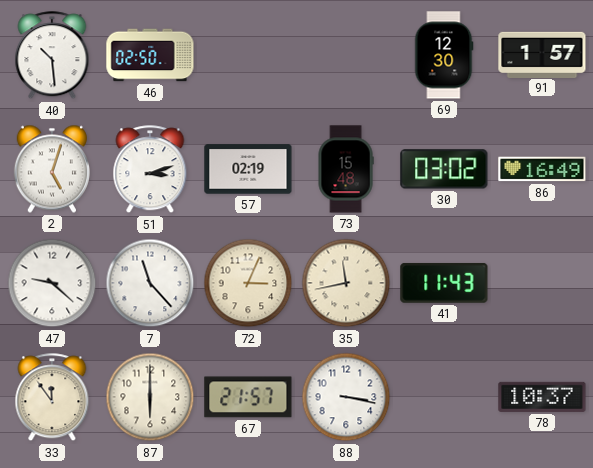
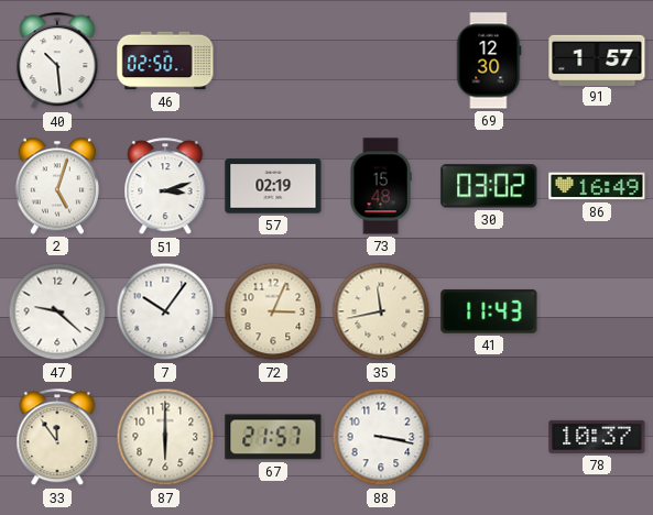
7: 11:23 -> 10:06
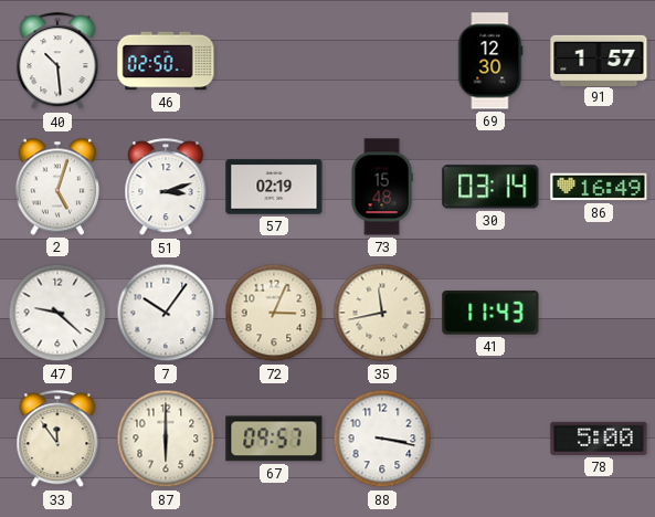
30: 03:02 -> 03:14
67: 21:57 -> 09:57
78: 10:37 -> 5:00
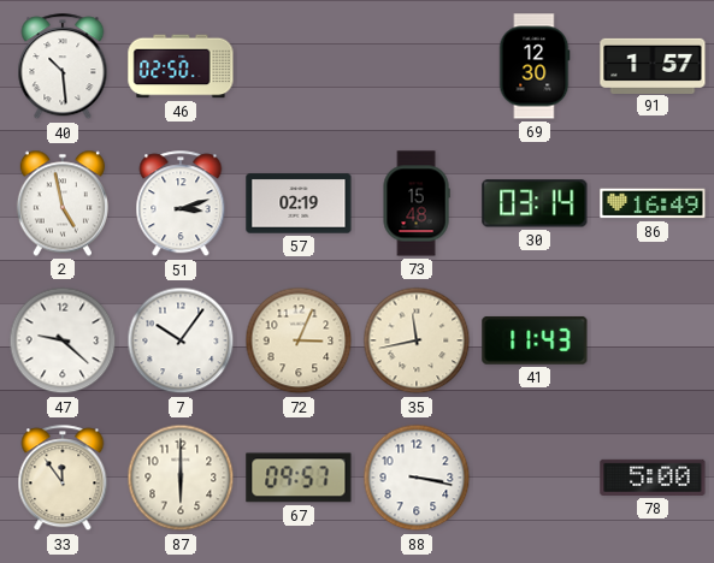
2: 5:03 -> 4:58
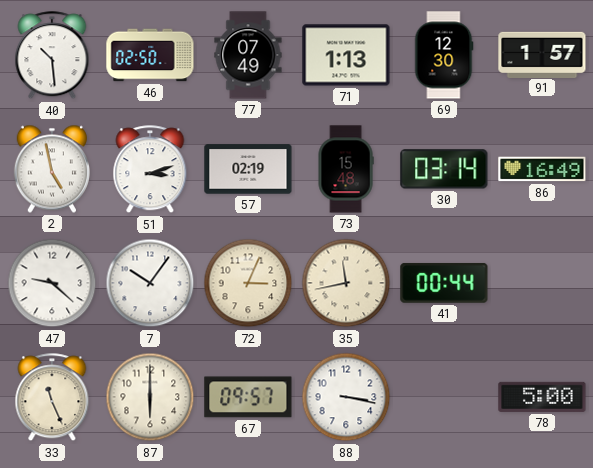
77: none -> 07:49
71: none -> 1:13
41: 11:43 -> 00:44
33: 11:54 -> 11:26
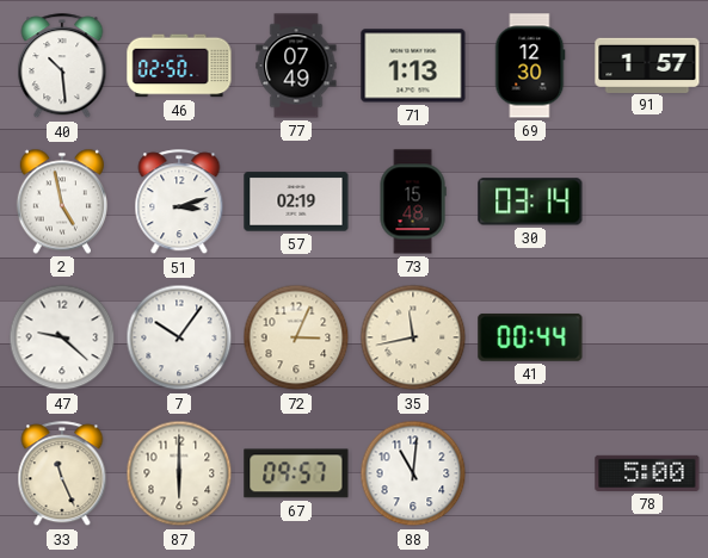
86: 16:49 -> none
88: 3:17 -> 11:01
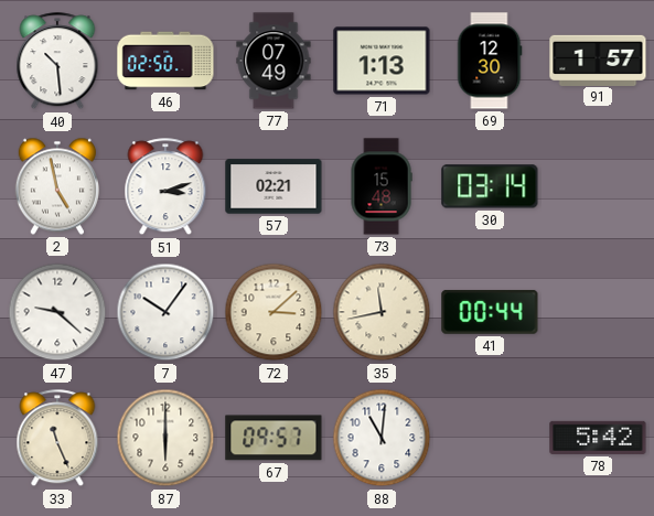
57: 02:19 -> 02:21
72: 3:04 -> 3:08
78: 5:00 -> 5:42
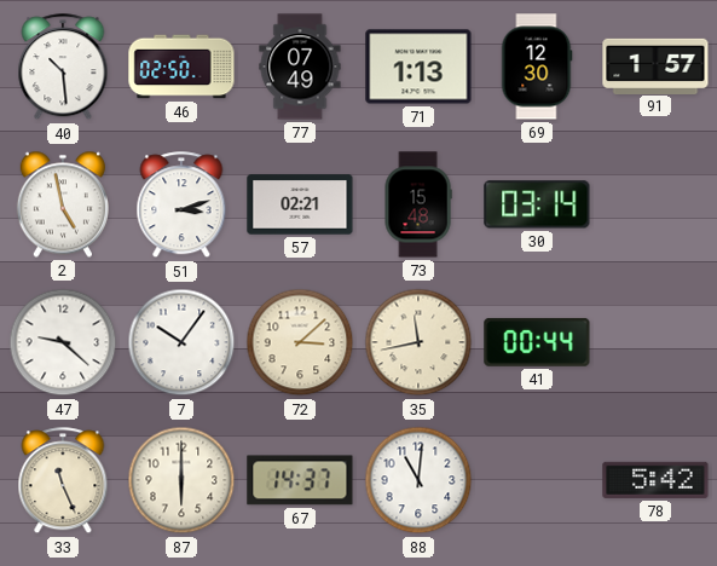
67: 09:57 -> 14:37
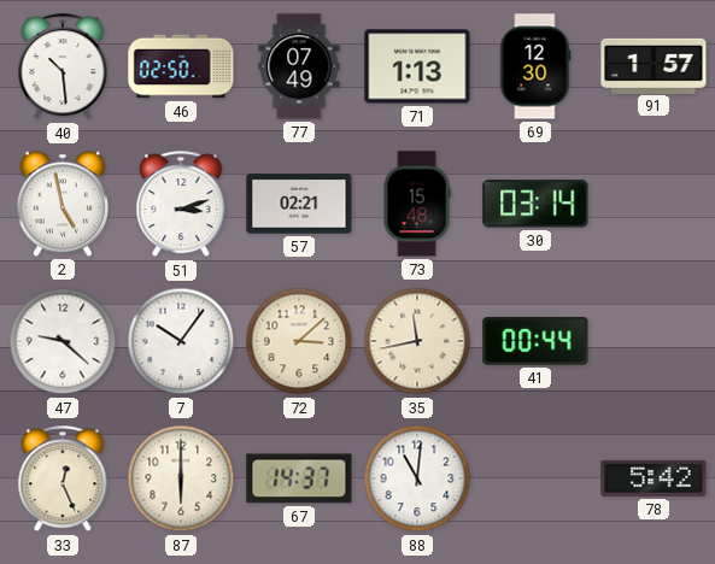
33: 11:26 -> 12:26
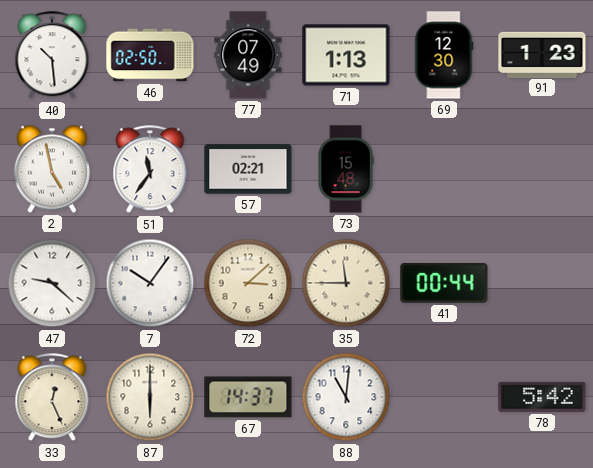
91: 1:57 -> 1:23
51: 3:12 -> 11:36
30: 03:14 -> none
35: 11:43 -> 11:45
